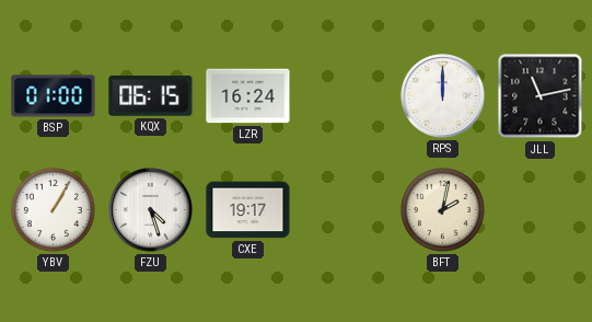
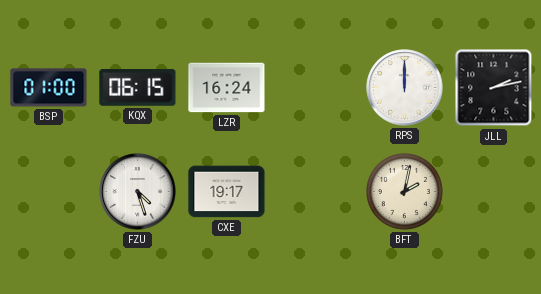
JLL: 11:13 -> 2:13
YBV: 1:05 -> none
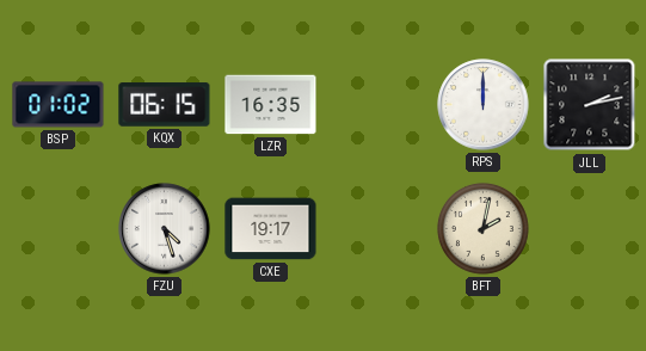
BSP: 01:00 -> 01:02
LZR: 16:24 -> 16:35
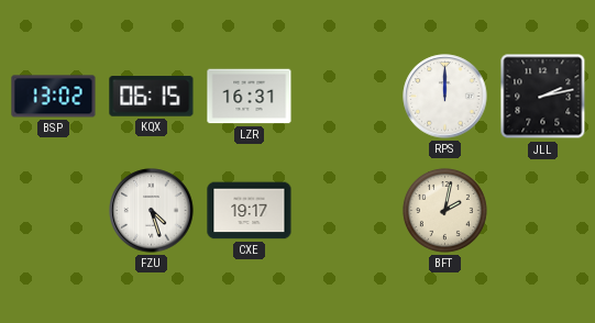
BSP: 01:02 -> 13:02
LZR: 16:35 -> 16:31
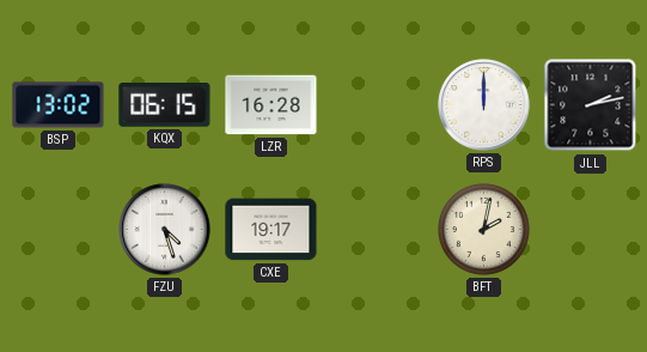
LZR: 16:31 -> 16:28
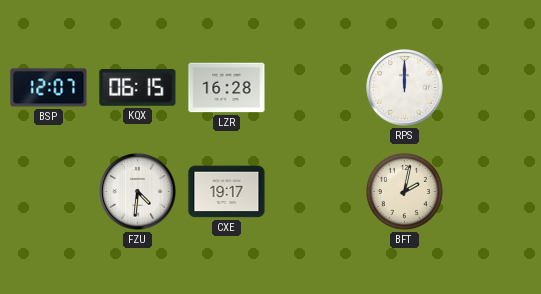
BSP: 13:02 -> 12:07
JLL: 2:13 -> none
FZU: 4:27 -> 4:31
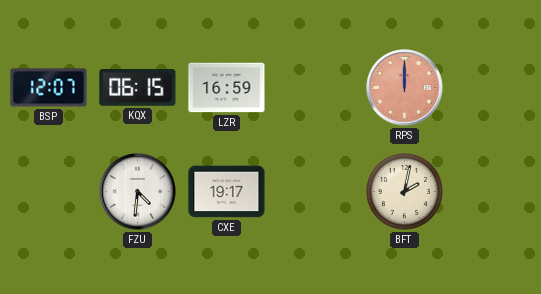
LZR: 16:28 -> 16:59
RPS dial: white -> salmon
